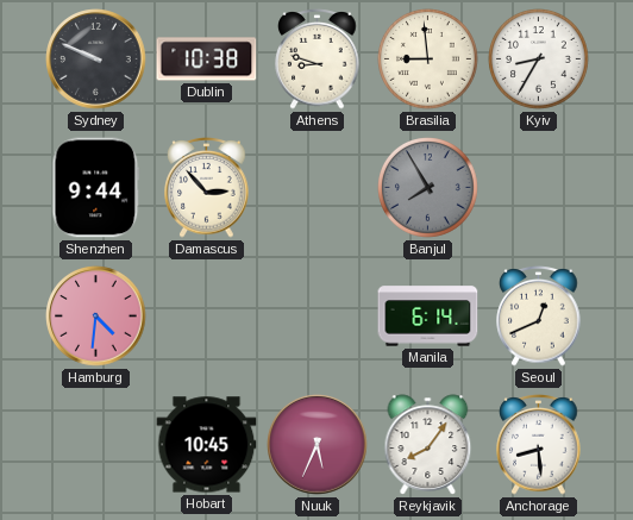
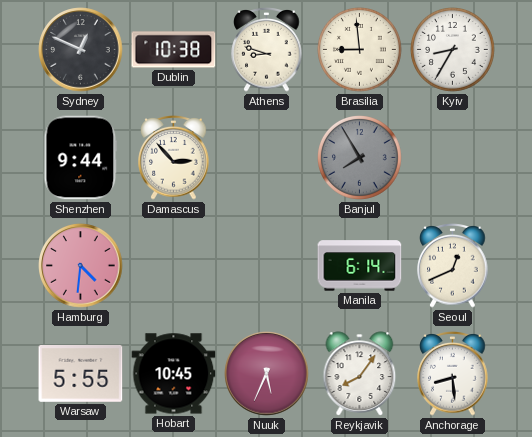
Sydney: 9:49 -> 12:49
Warsaw: none -> 5:55
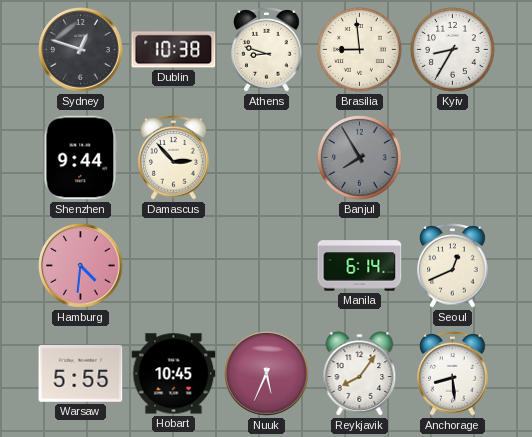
Sydney: 12:49 -> 12:48
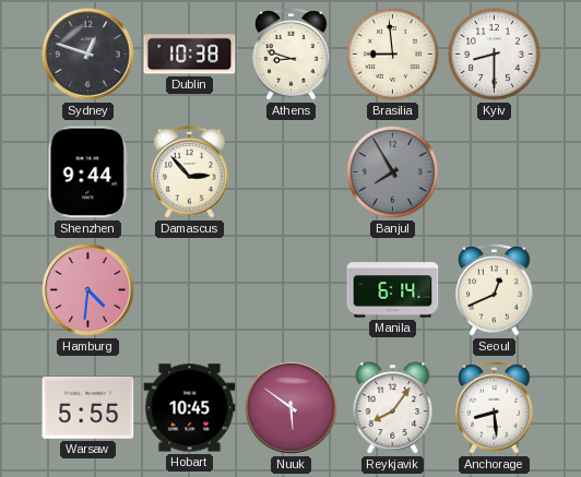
Kyiv: 8:35 -> 8:30
Nuuk: 5:34 -> 5:51
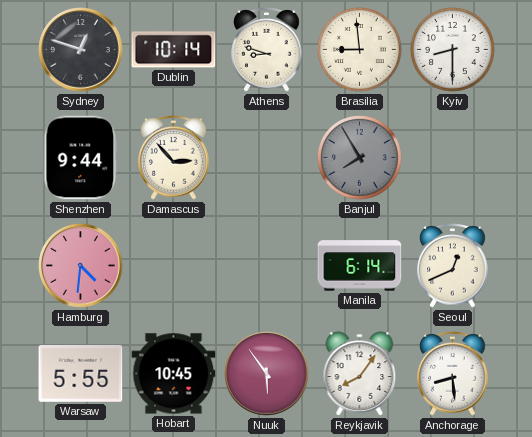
Dublin: 10:38 -> 10:14
Nuuk: 5:51 -> 5:54
